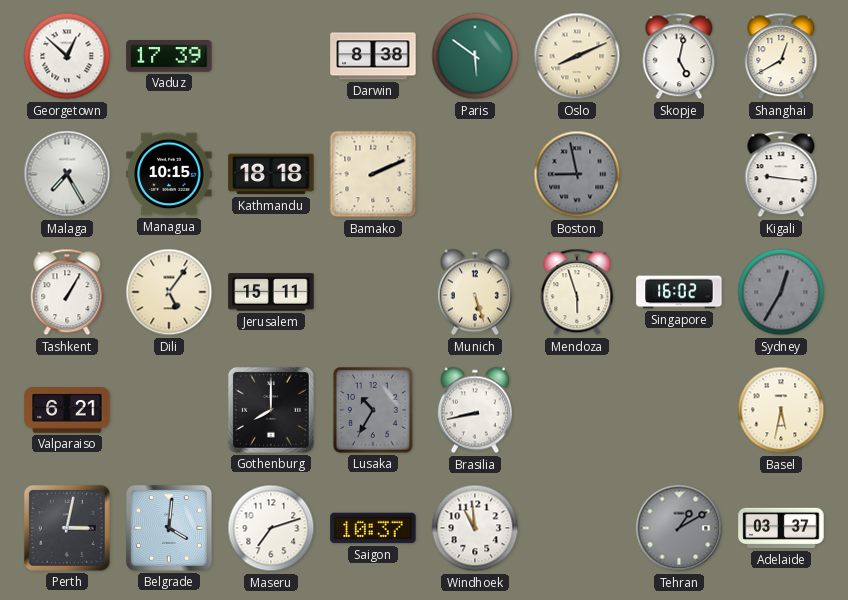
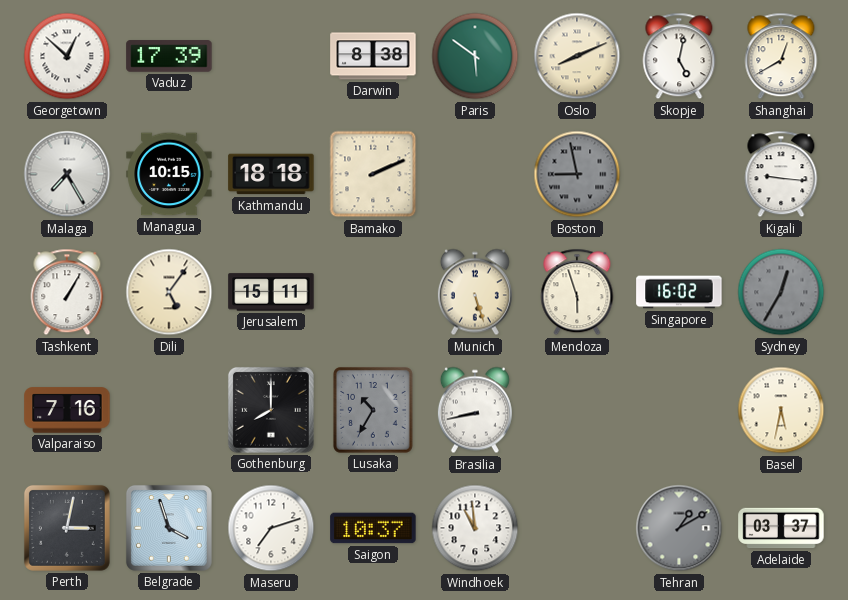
Valparaiso: 6:21 -> 7:16
Belgrade: 4:01 -> 3:57
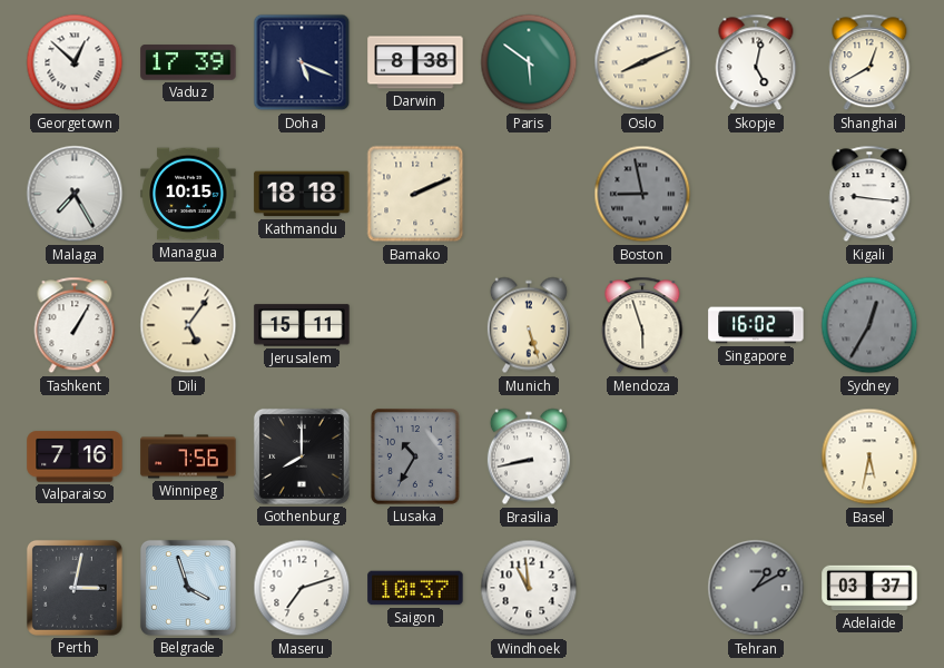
Doha: none -> 5:19
Winnipeg: none -> 7:56
